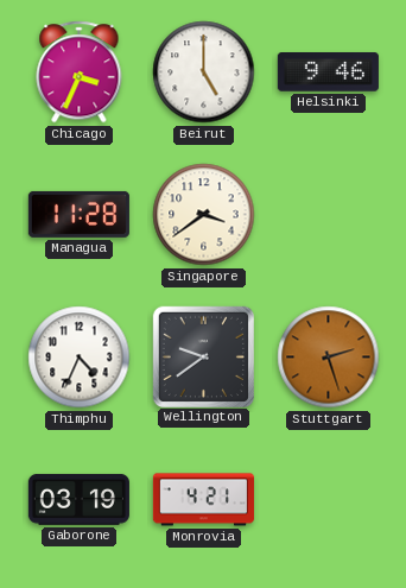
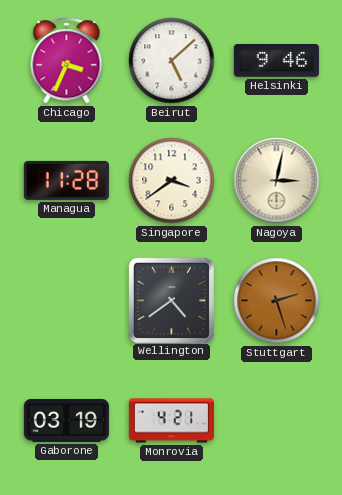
Beirut: 5:00 -> 5:08
Nagoya: none -> 3:02
Thimphu: 4:34 -> none
Wellington: 9:39 -> 4:39
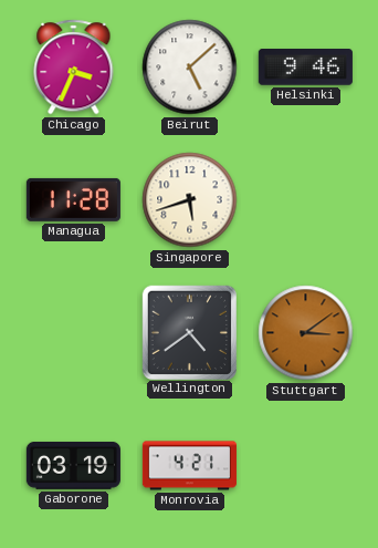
Singapore: 3:39 -> 5:42
Nagoya: 3:02 -> none
Stuttgart: 2:27 -> 3:09
